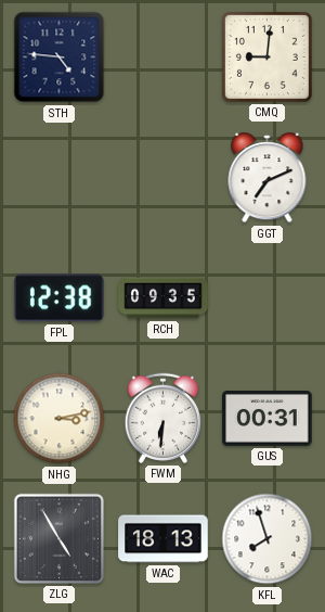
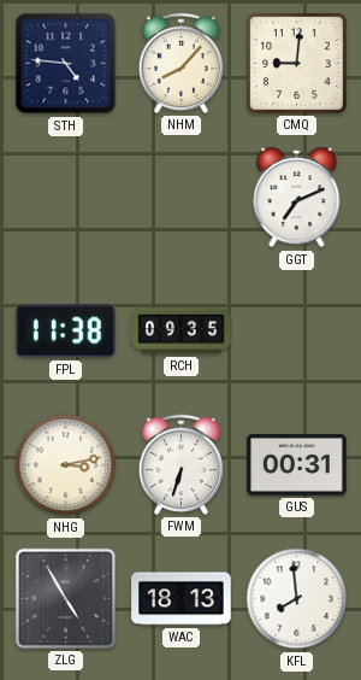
NHM: none -> 8:07
FPL: 12:38 -> 11:38
FWM: 6:31 -> 6:33
KFL: 7:57 -> 7:59
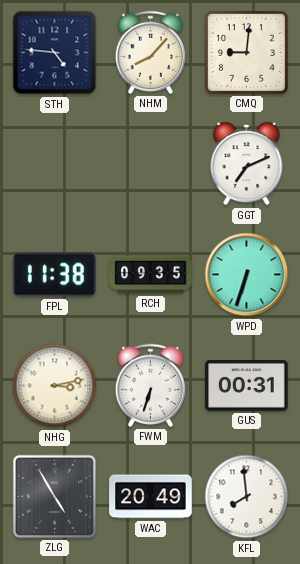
WPD: none -> 6:33
WAC: 18:13 -> 20:49
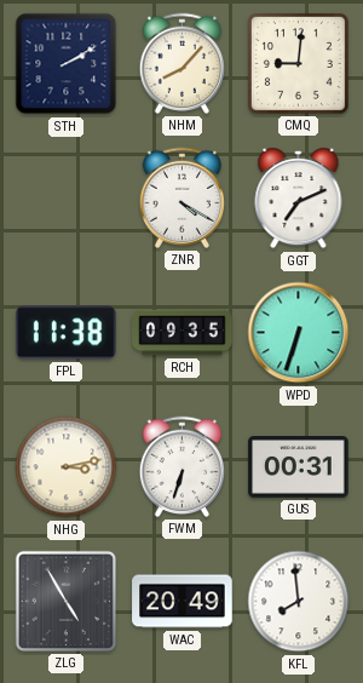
STH: 4:46 -> 2:10
ZNR: none -> 4:20
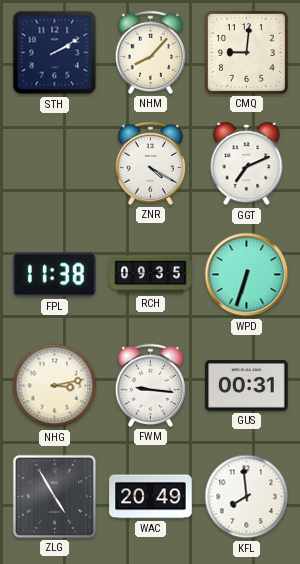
FWM: 6:33 -> 9:16
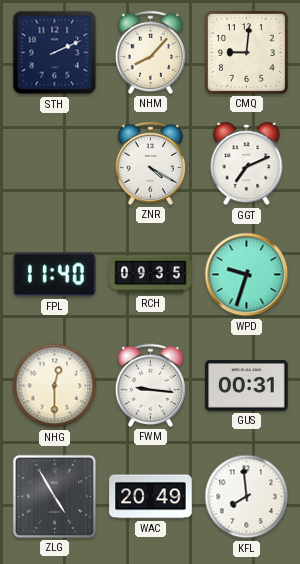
STH: 2:10 -> 2:11
FPL: 11:38 -> 11:40
WPD: 6:33 -> 9:33
NHG: 3:13 -> 12:30
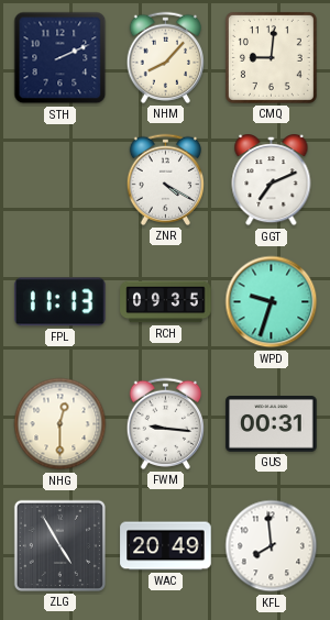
FPL: 11:40 -> 11:13
